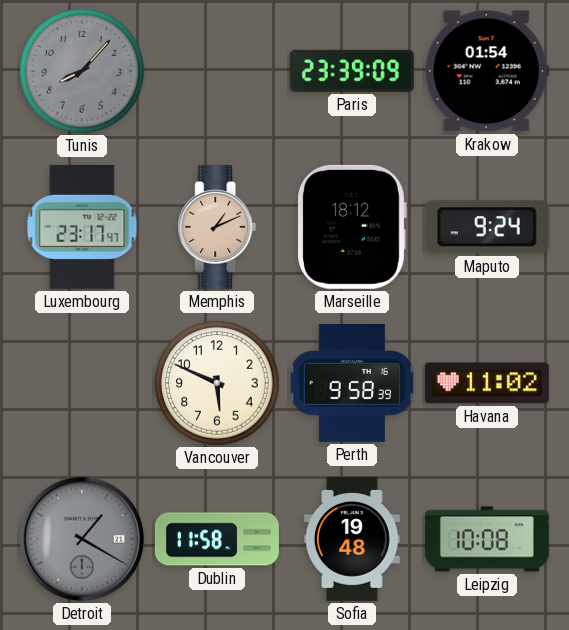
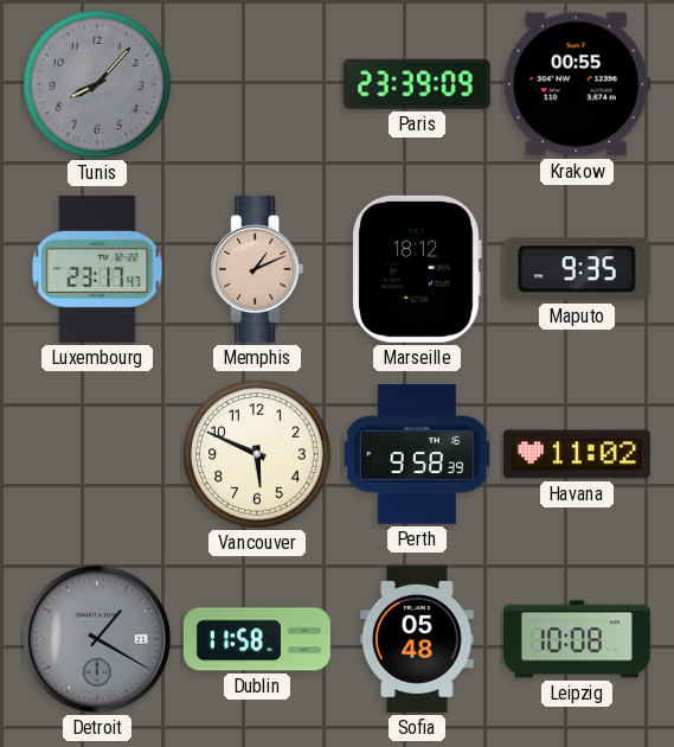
Krakow: 01:54 -> 00:55
Maputo: 9:24 -> 9:35
Sofia: 19:48 -> 05:48
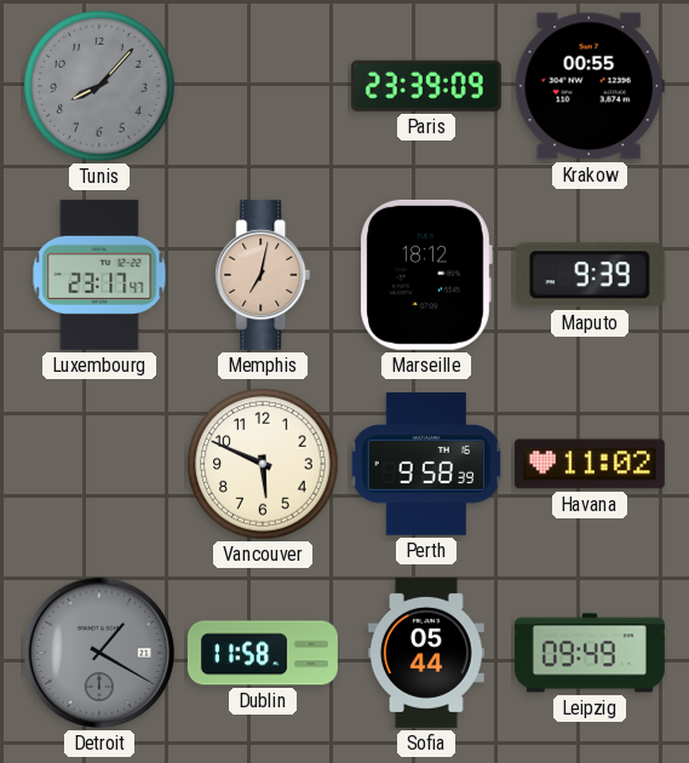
Memphis: 1:11 -> 7:02
Maputo: 9:35 -> 9:39
Sofia: 05:48 -> 05:44
Leipzig: 10:08 -> 09:49
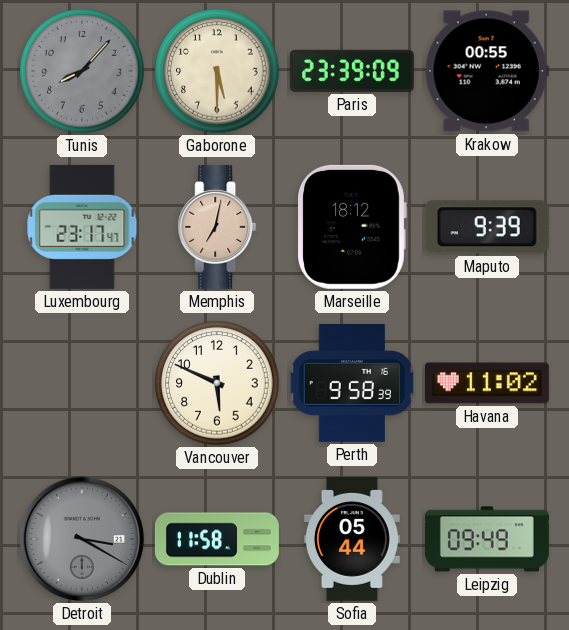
Gaborone: none -> 5:30
Detroit: 1:20 -> 3:20
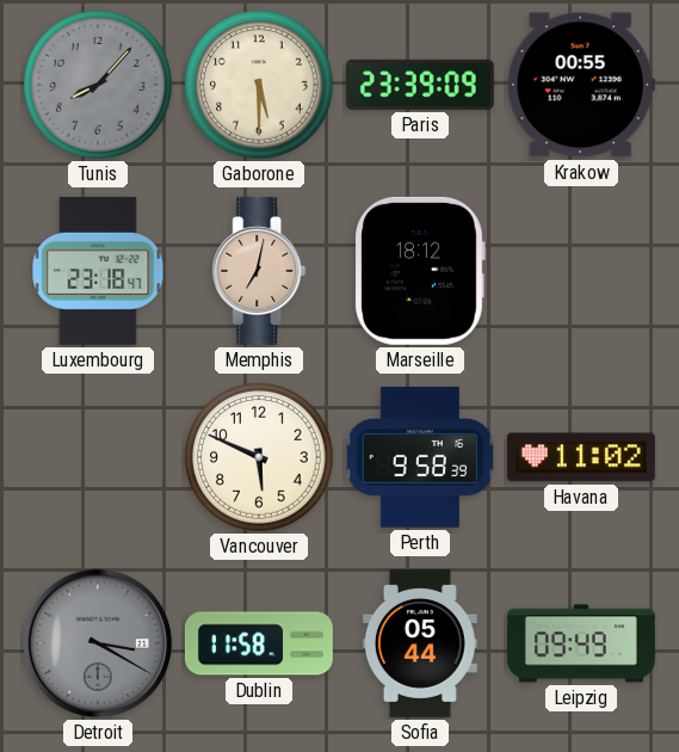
Luxembourg: 23:17 -> 23:18
Maputo: 9:39 -> none
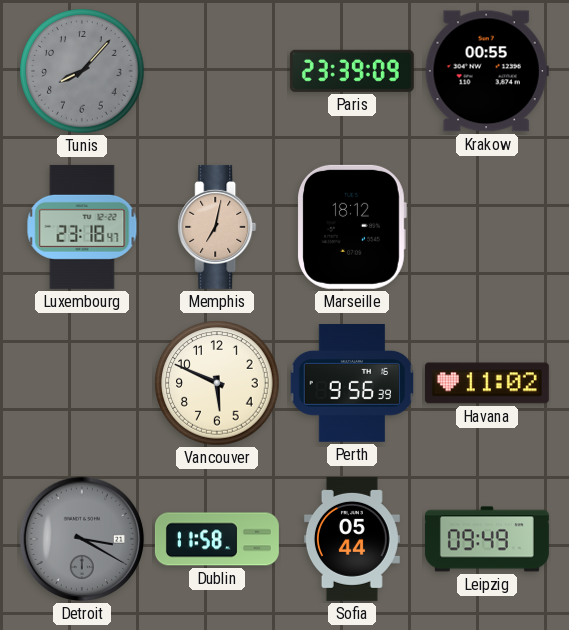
Gaborone: 5:30 -> none
Perth: 9:58 -> 9:56
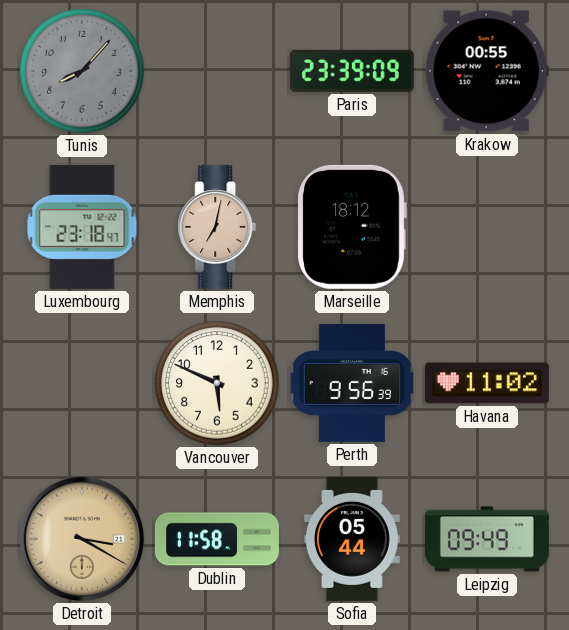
Detroit dial: grey -> champagne
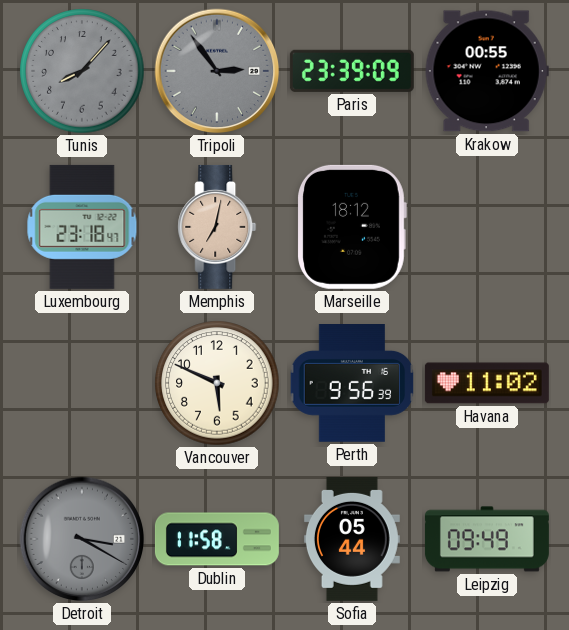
Tripoli: none -> 2:54
Detroit dial: champagne -> grey
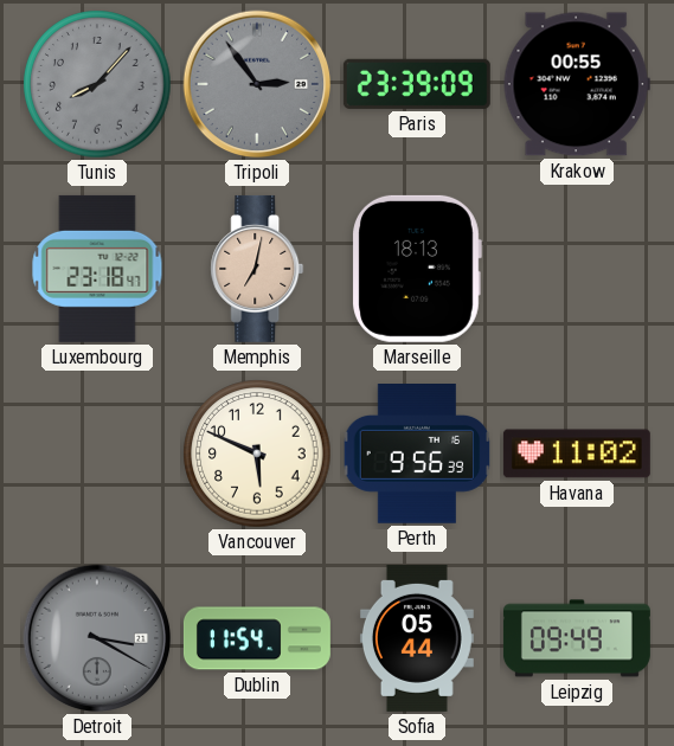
Marseille: 18:12 -> 18:13
Dublin: 11:58 -> 11:54
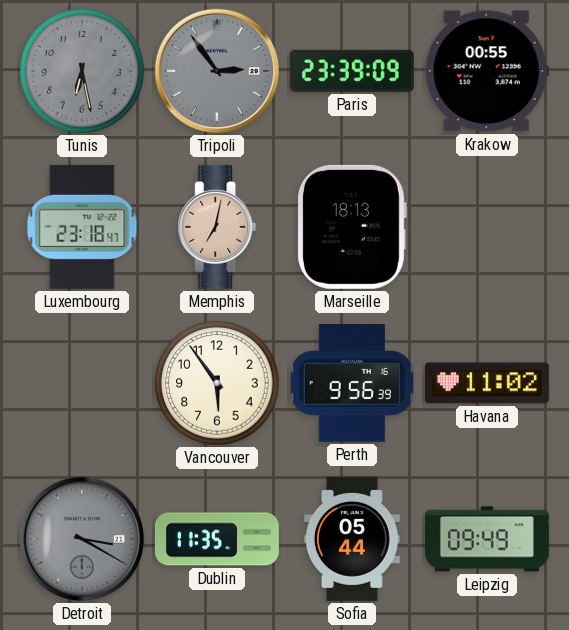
Tunis: 8:07 -> 6:28
Vancouver: 5:49 -> 5:54
Dublin: 11:54 -> 11:35
